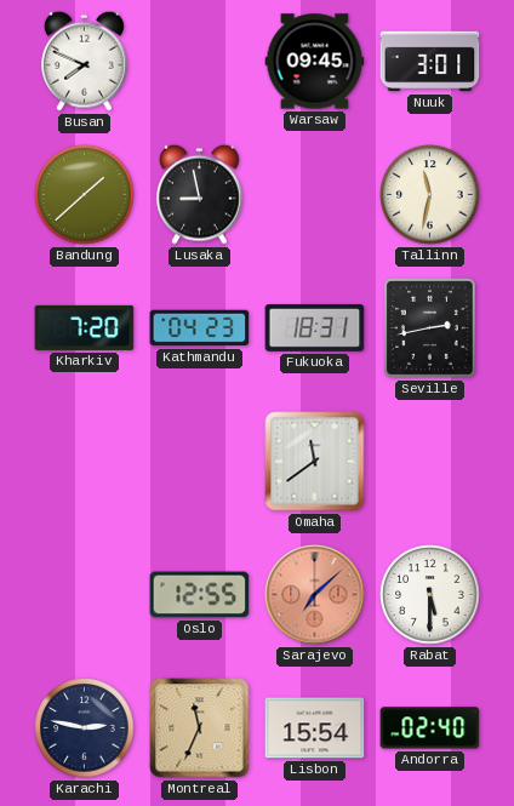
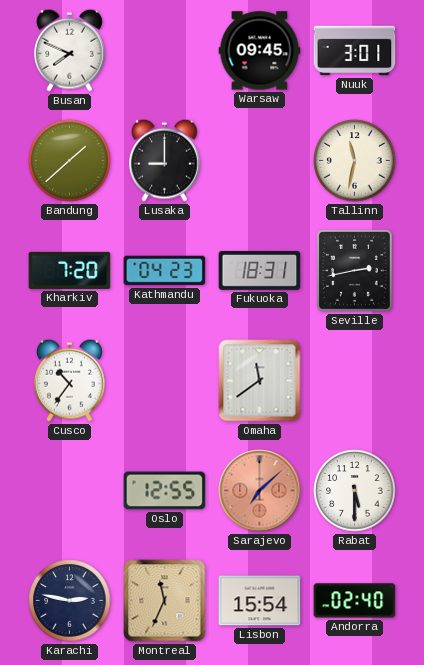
Lusaka: 8:58 -> 9:00
Cusco: none -> 10:36
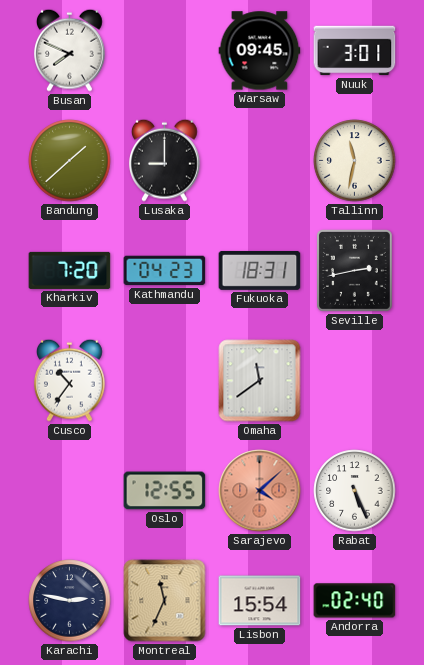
Sarajevo: 7:08 -> 4:08
Rabat: 5:30 -> 5:26
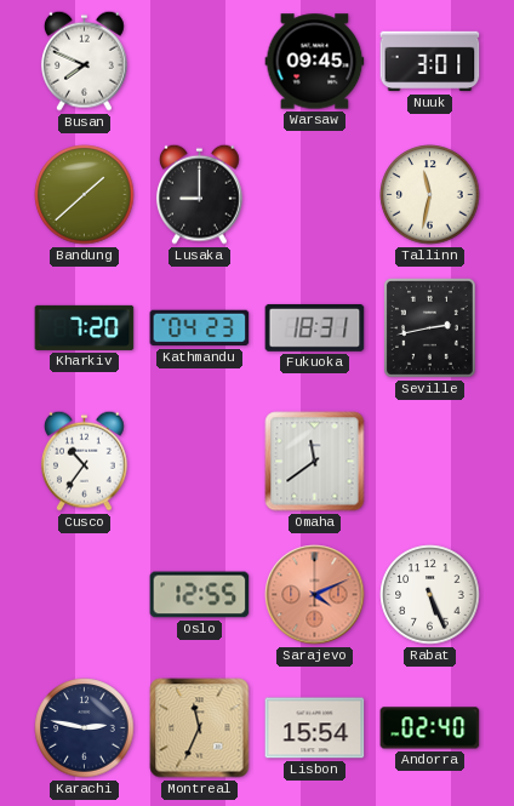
Sarajevo: 4:08 -> 4:11
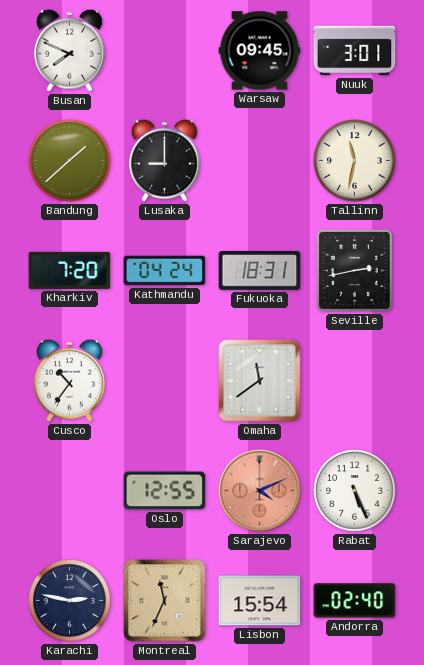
Kathmandu: 04:23 -> 04:24
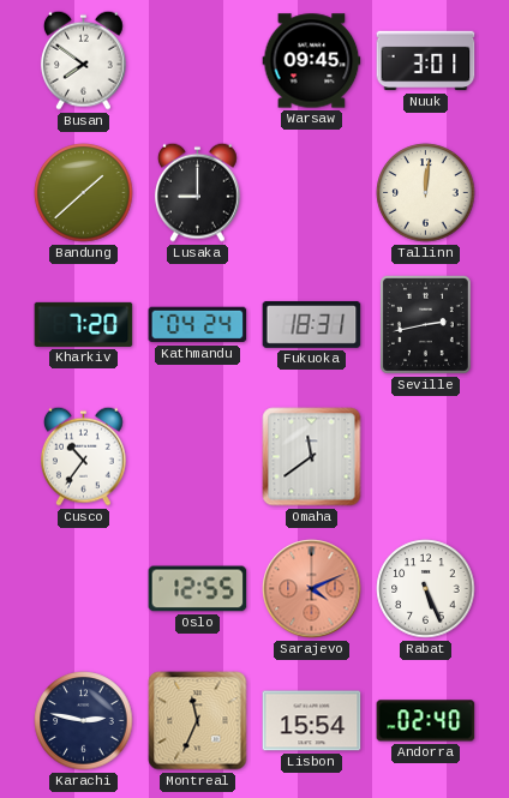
Busan: 7:49 -> 7:51
Tallinn: 11:32 -> 12:01
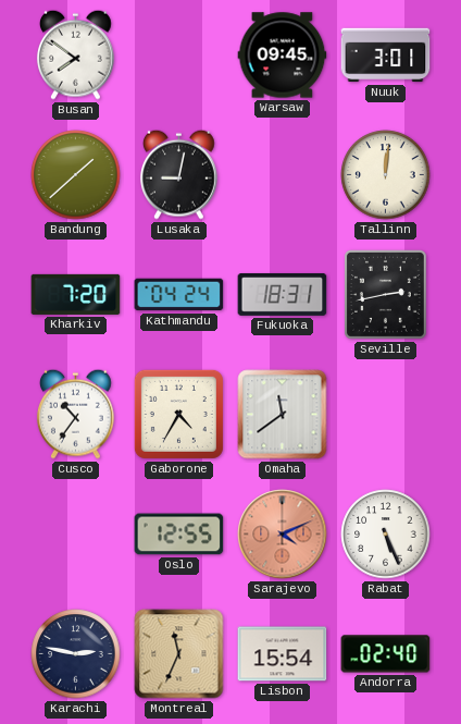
Lusaka: 9:00 -> 9:02
Gaborone: none -> 4:35
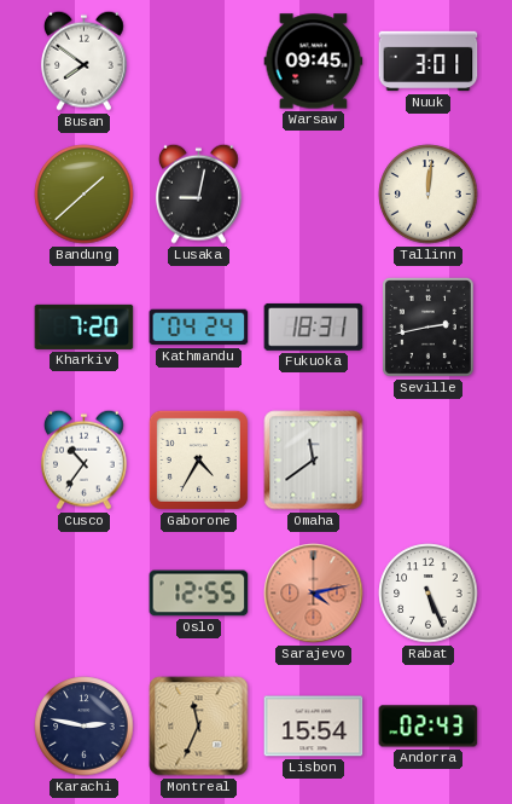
Sarajevo: 4:11 -> 4:13
Andorra: 02:40 -> 02:43
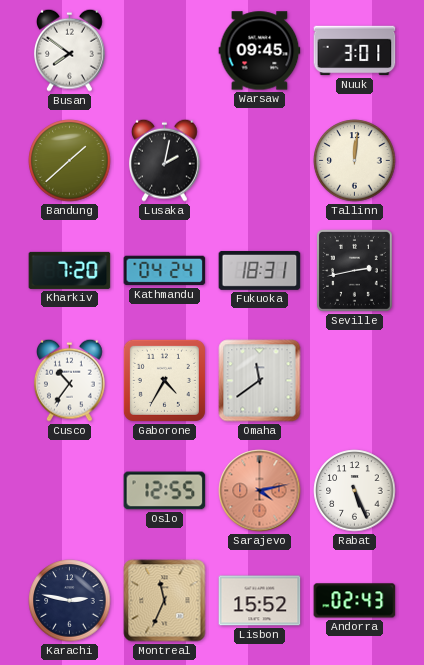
Lusaka: 9:02 -> 2:02
Lisbon: 15:54 -> 15:52
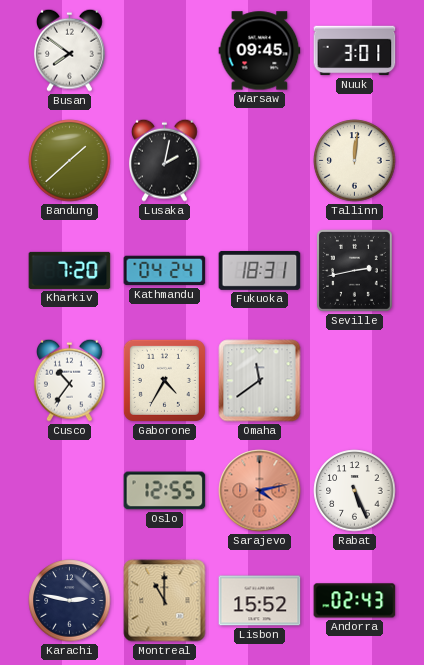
Montreal: 11:34 -> 11:00
